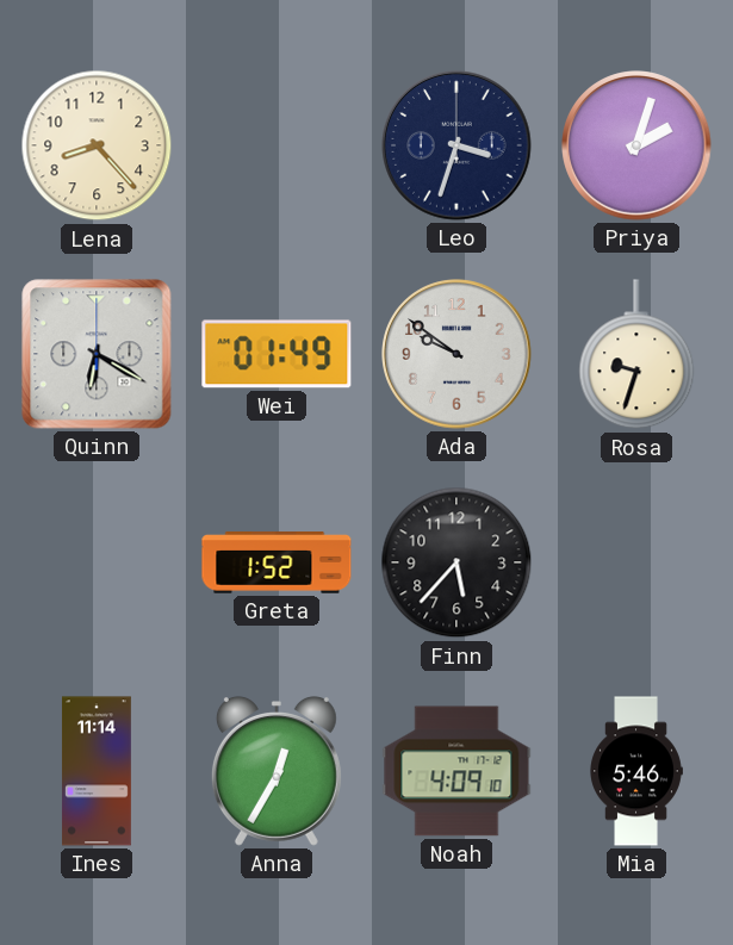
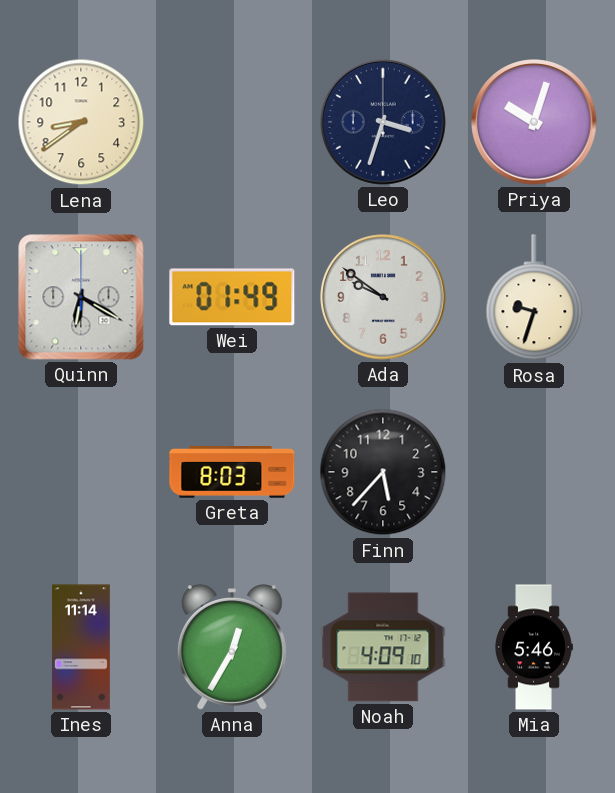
Lena: 8:23 -> 8:39
Priya: 2:03 -> 10:03
Greta: 1:52 -> 8:03
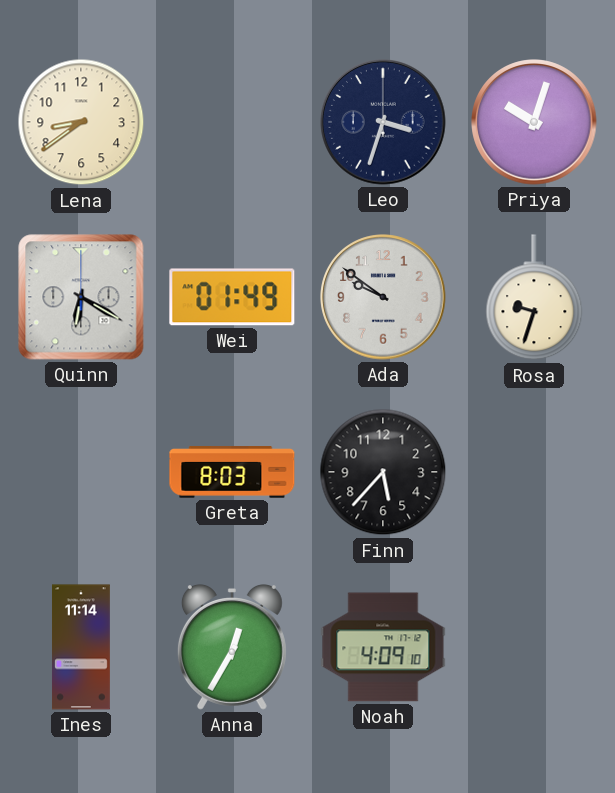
Mia: 5:46 -> none
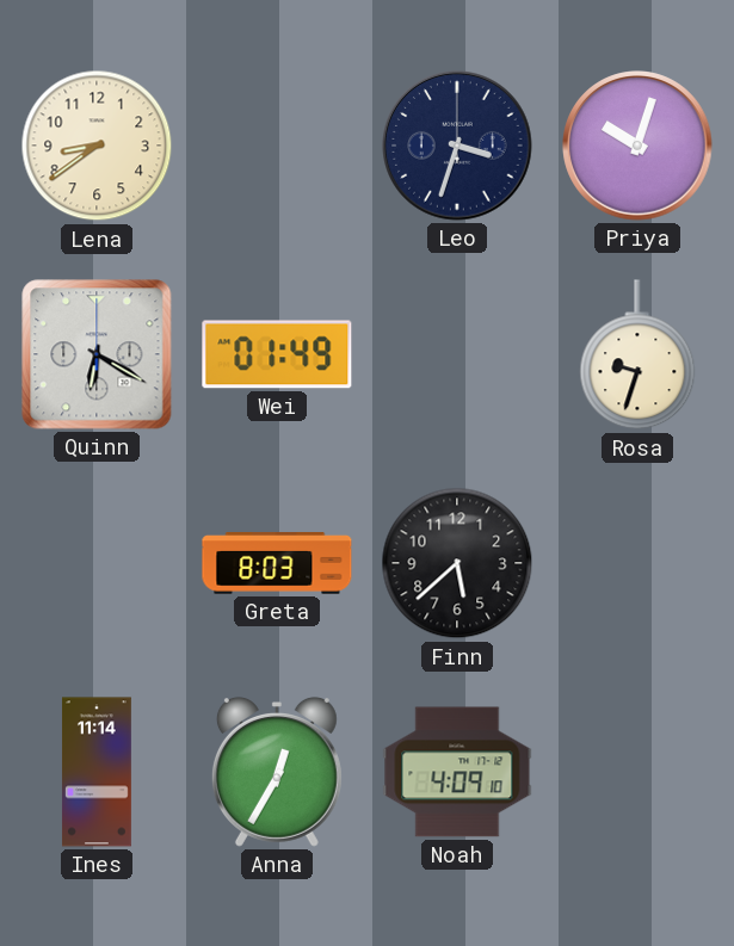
Ada: 9:51 -> none
Finn: 5:37 -> 5:38
